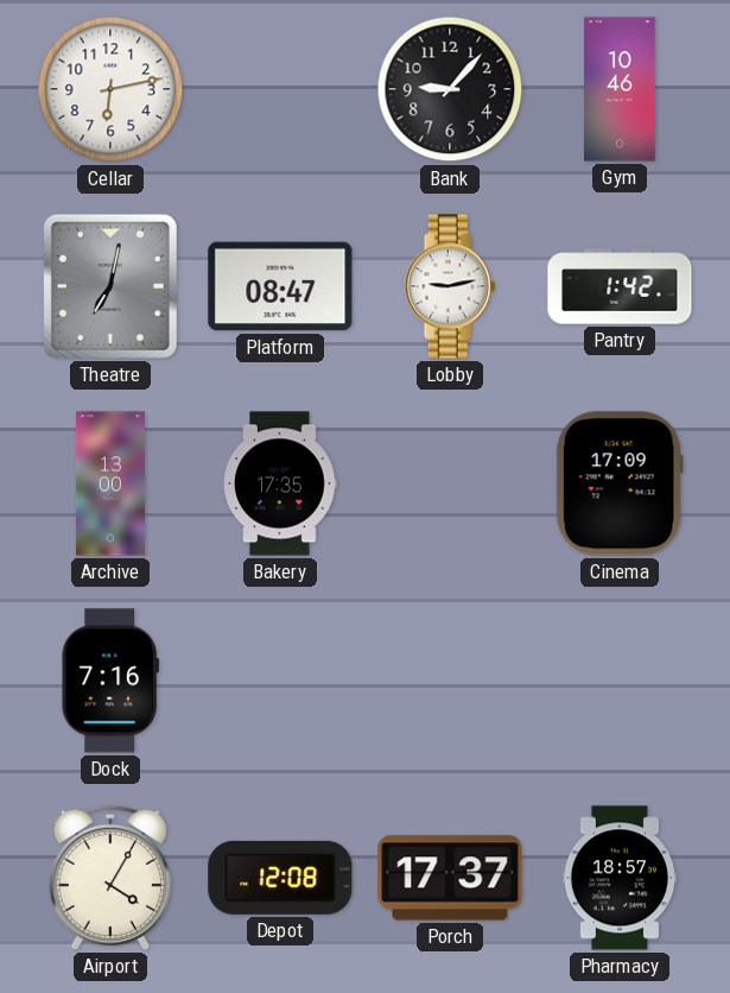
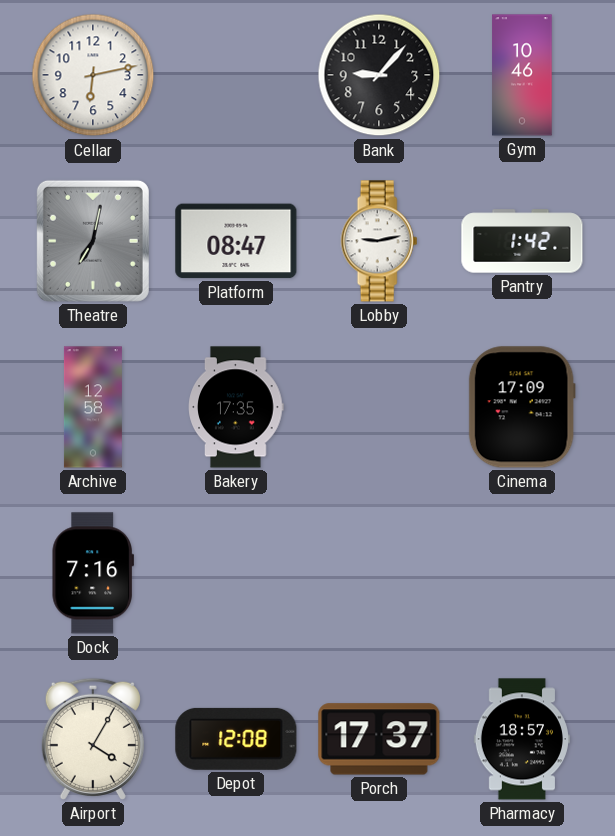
Archive: 13:00 -> 12:58
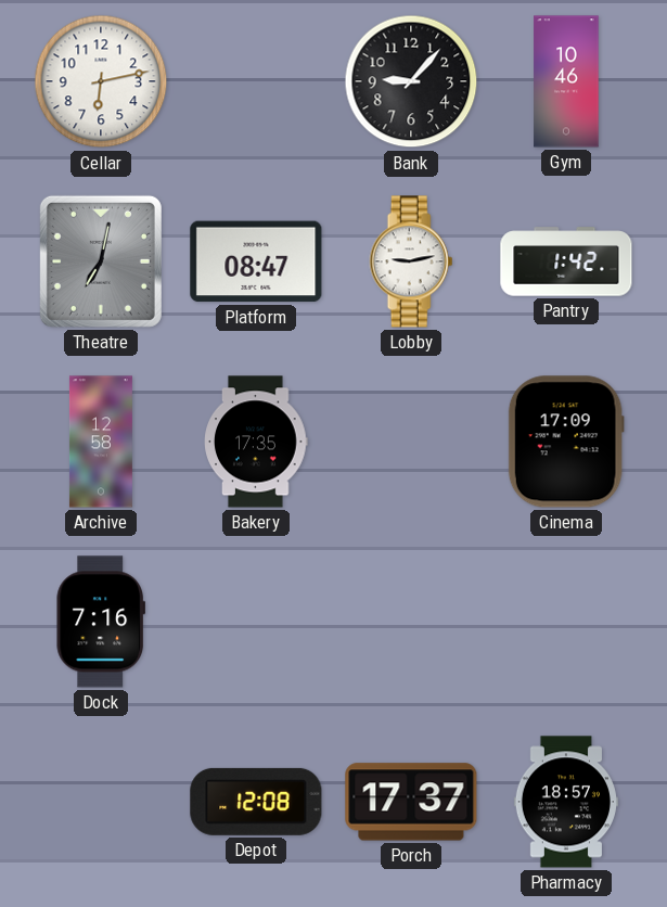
Airport: 4:05 -> none
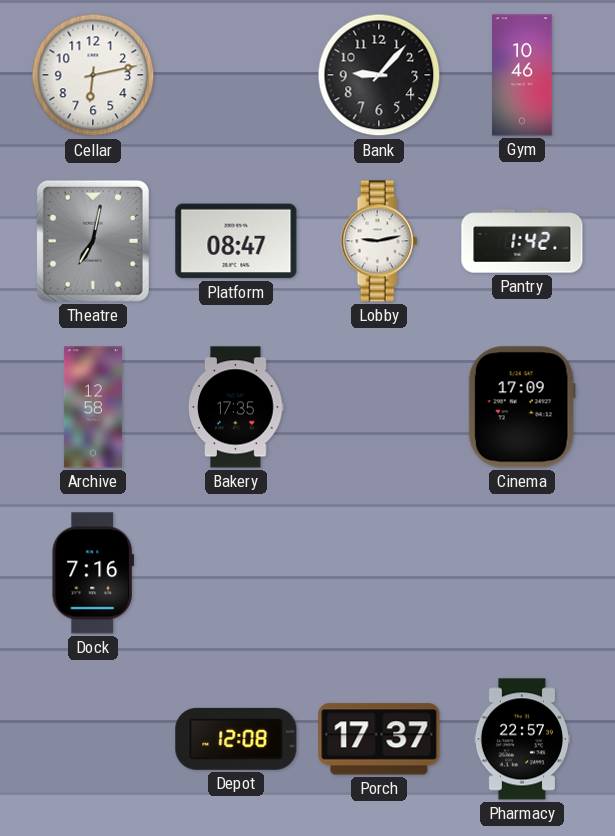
Pharmacy: 18:57 -> 22:57
